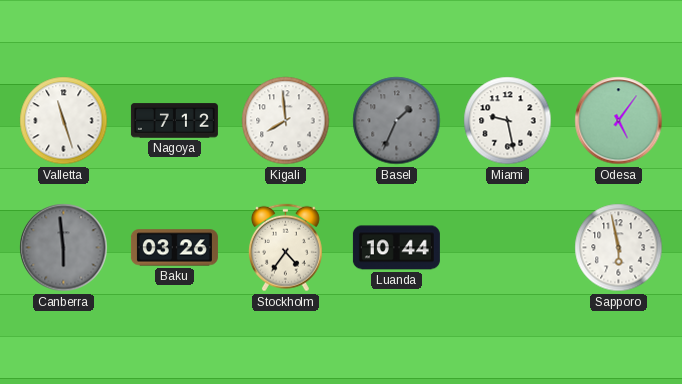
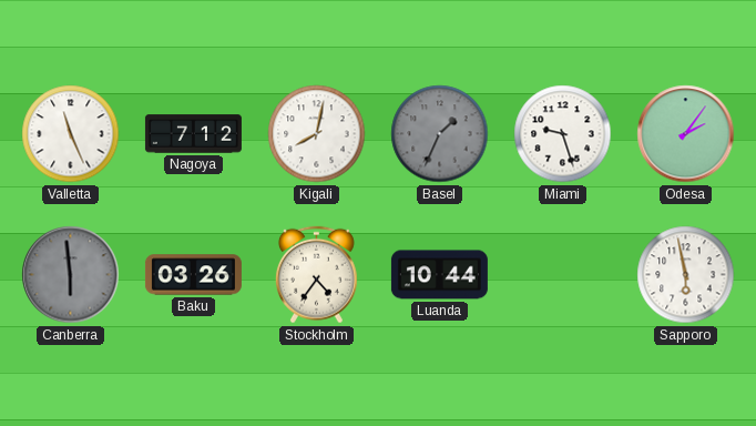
Valletta: 11:27 -> 11:26
Kigali: 7:59 -> 8:02
Miami: 9:28 -> 9:27
Odesa: 5:06 -> 2:06
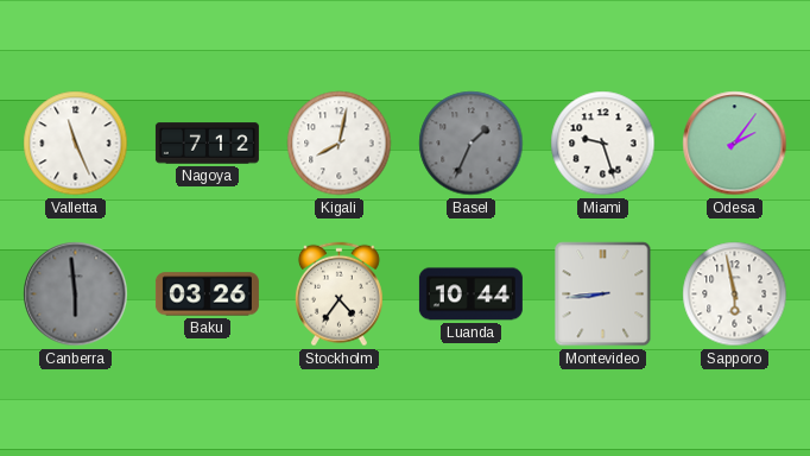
Montevideo: none -> 8:44
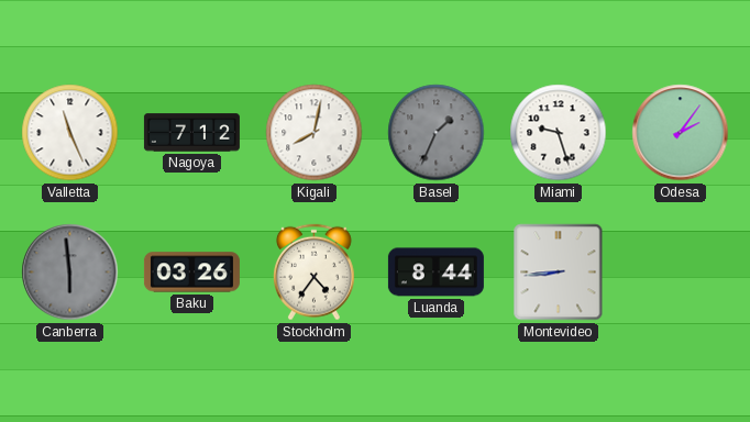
Luanda: 10:44 -> 8:44
Sapporo: 5:58 -> none
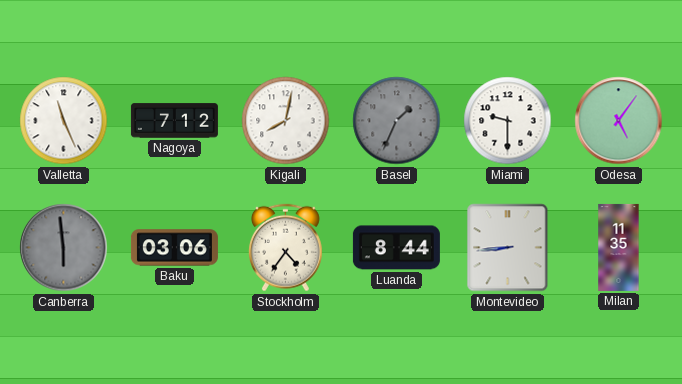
Miami: 9:27 -> 9:30
Odesa: 2:06 -> 5:06
Baku: 03:26 -> 03:06
Milan: none -> 11:35
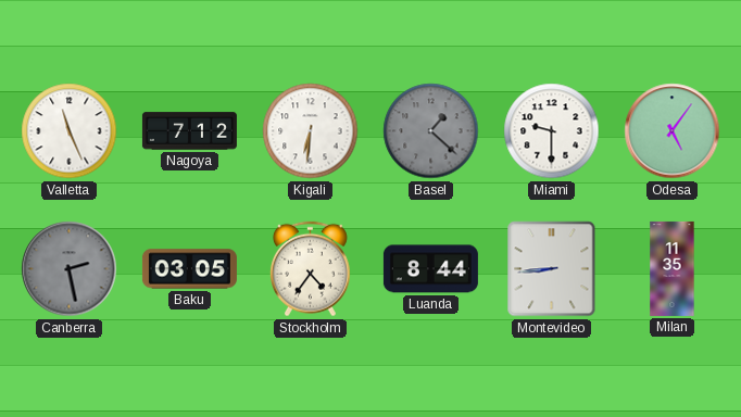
Kigali: 8:02 -> 6:31
Basel: 1:34 -> 1:22
Canberra: 5:59 -> 2:28
Baku: 03:06 -> 03:05
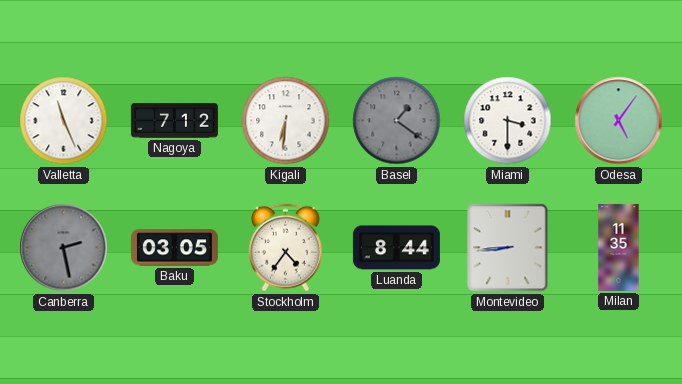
Basel: 1:22 -> 1:21
Miami: 9:30 -> 3:30
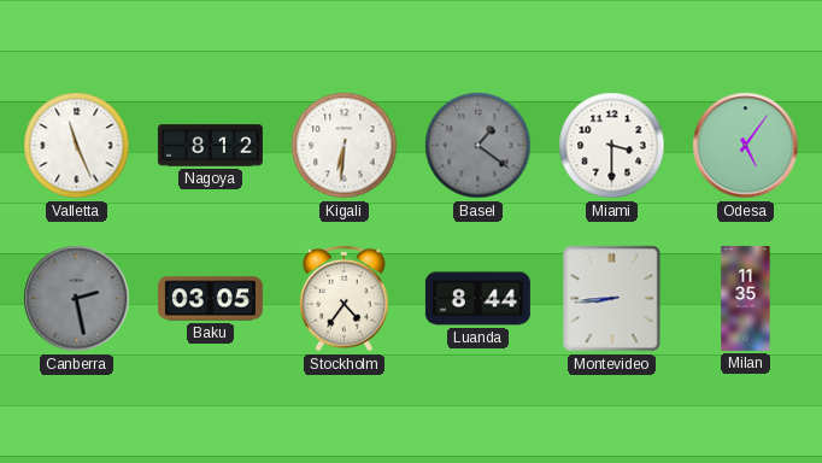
Nagoya: 7:12 -> 8:12
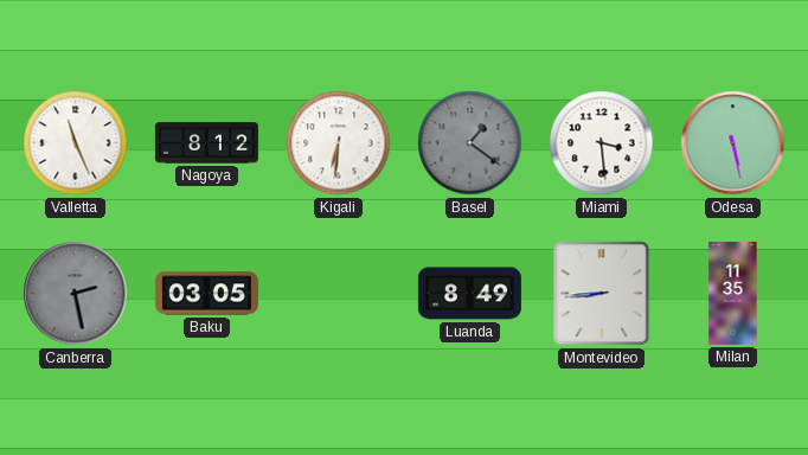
Miami: 3:30 -> 3:29
Odesa: 5:06 -> 5:28
Stockholm: 4:36 -> none
Luanda: 8:44 -> 8:49
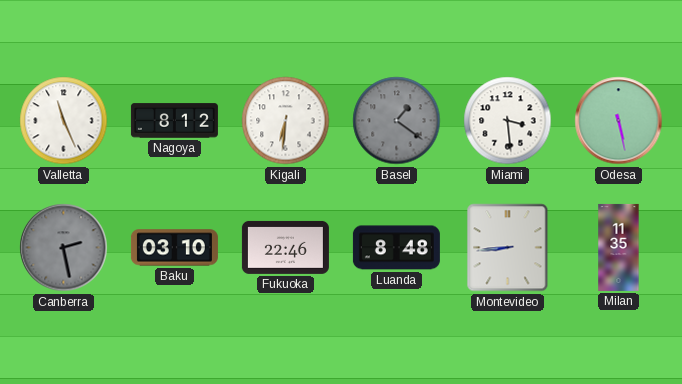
Baku: 03:05 -> 03:10
Fukuoka: none -> 22:46
Luanda: 8:49 -> 8:48
